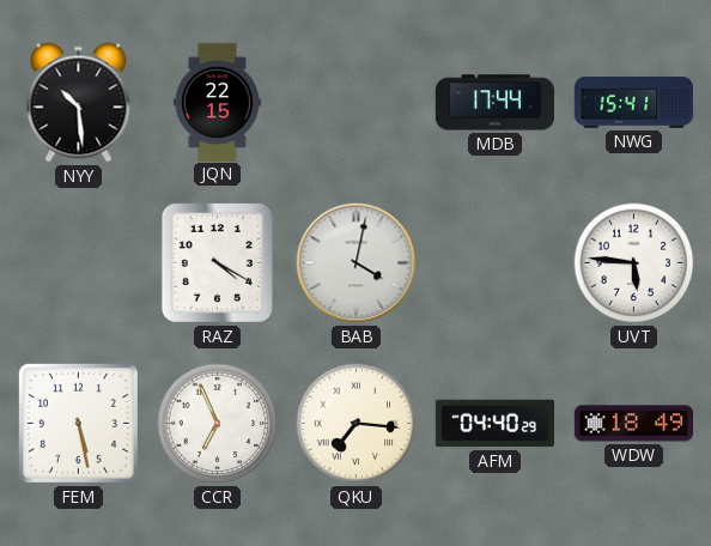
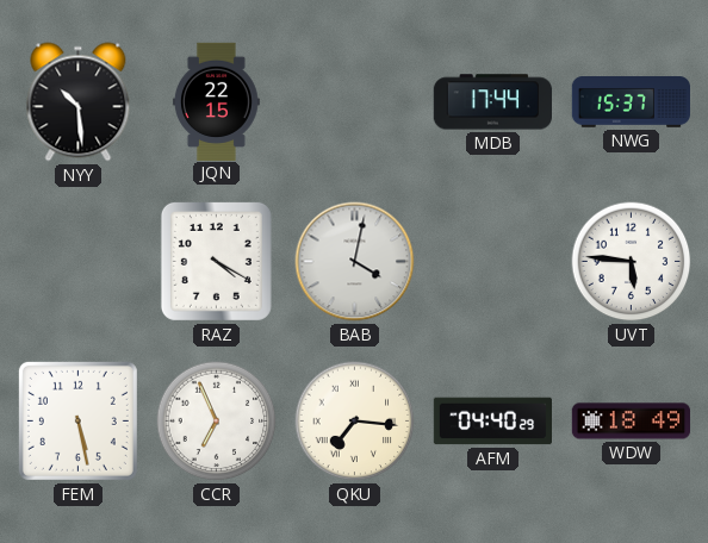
NWG: 15:41 -> 15:37
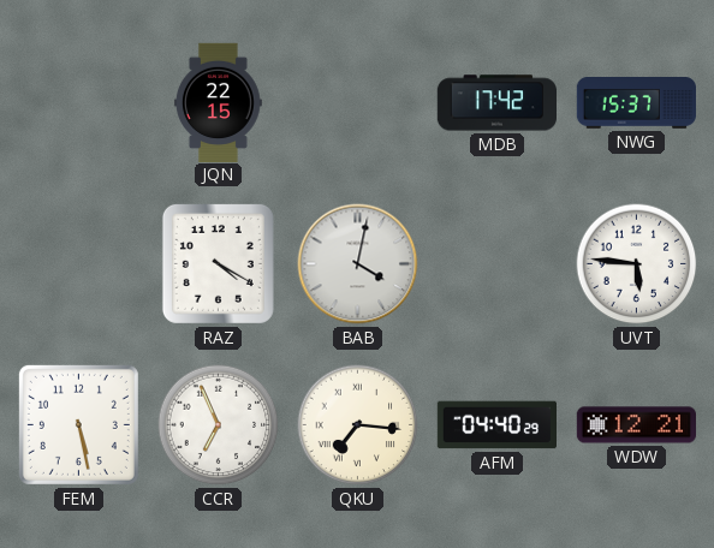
NYY: 10:29 -> none
MDB: 17:44 -> 17:42
WDW: 18:49 -> 12:21
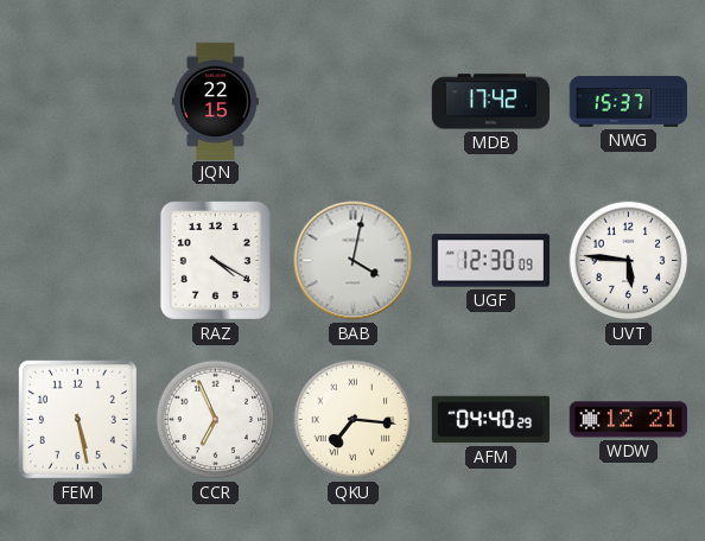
UGF: none -> 12:30
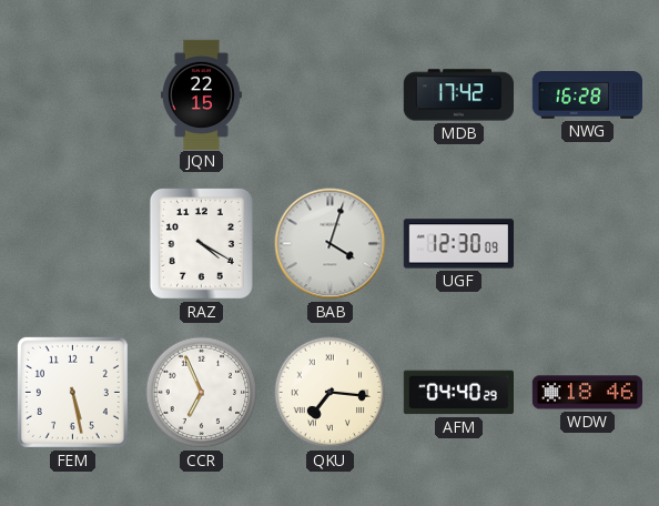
NWG: 15:37 -> 16:28
BAB: 4:02 -> 4:03
UVT: 5:46 -> none
WDW: 12:21 -> 18:46
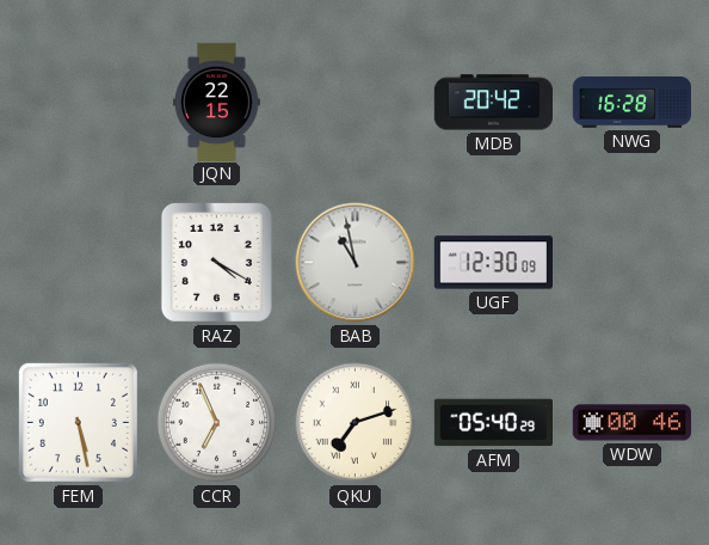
MDB: 17:42 -> 20:42
BAB: 4:03 -> 10:58
QKU: 7:16 -> 7:12
AFM: 04:40 -> 05:40
WDW: 18:46 -> 00:46
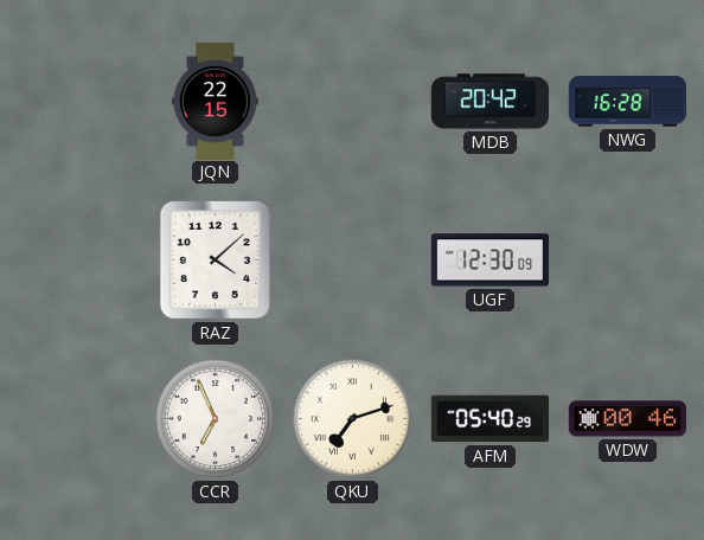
RAZ: 4:20 -> 4:08
BAB: 10:58 -> none
FEM: 5:28 -> none
